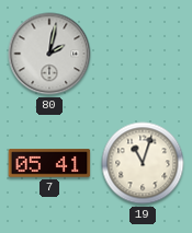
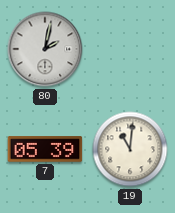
7: 05:41 -> 05:39
19: 11:03 -> 11:01
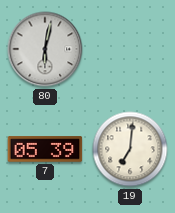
80: 2:02 -> 6:02
19: 11:01 -> 7:01
